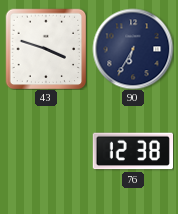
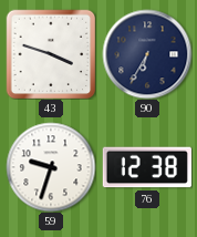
59: none -> 9:33
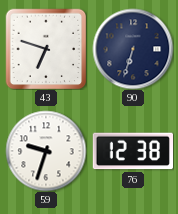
43: 3:48 -> 6:48
90: 6:35 -> 6:33
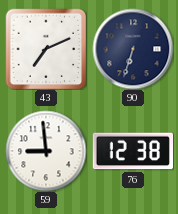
43: 6:48 -> 7:11
59: 9:33 -> 8:59
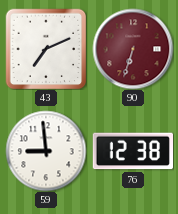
90 dial: navy -> burgundy
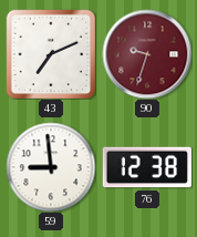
90: 6:33 -> 9:33
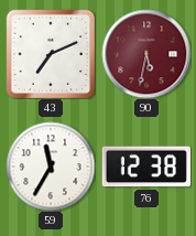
90: 9:33 -> 5:32
59: 8:59 -> 11:35
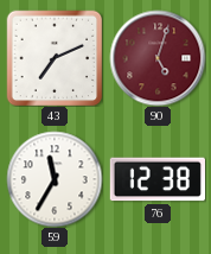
90: 5:32 -> 5:03
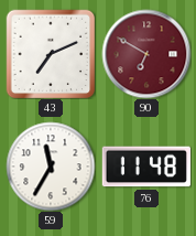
90: 5:03 -> 6:50
76: 12:38 -> 11:48
